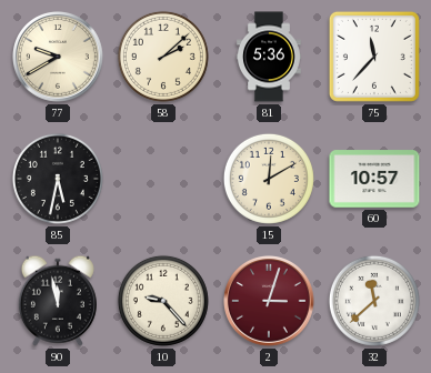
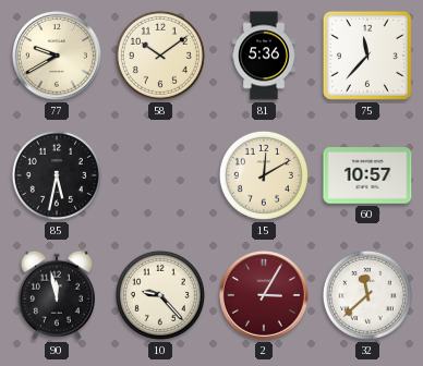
58: 2:08 -> 10:09
2: 3:03 -> 3:05
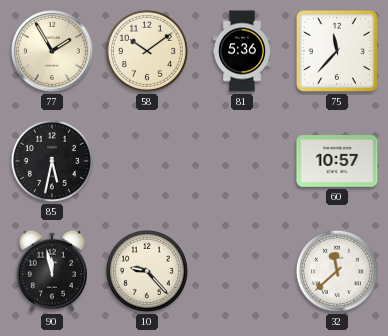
77: 9:40 -> 1:55
15: 12:10 -> none
2: 3:05 -> none
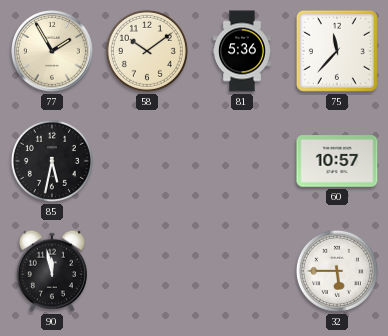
10: 9:23 -> none
32: 11:38 -> 5:45
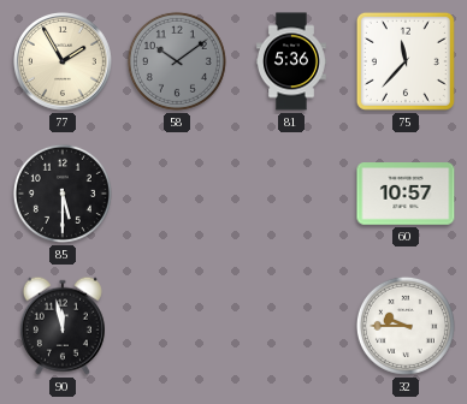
58 dial: cream -> grey
85: 5:32 -> 5:30
32: 5:45 -> 9:45
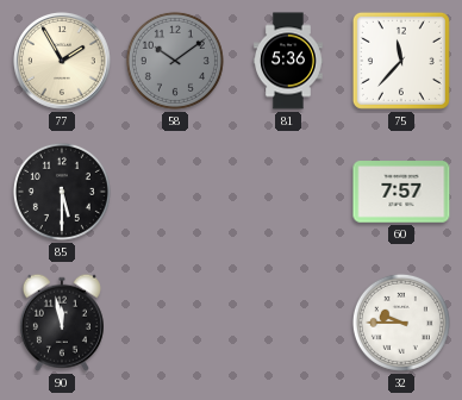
60: 10:57 -> 7:57
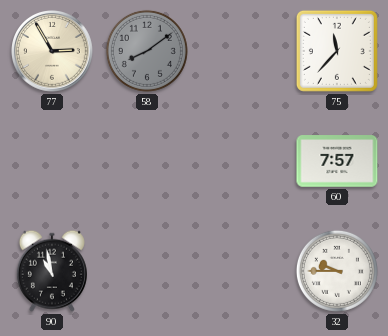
77: 1:55 -> 2:55
58: 10:09 -> 8:09
81: 5:36 -> none
85: 5:30 -> none
90: 11:58 -> 10:58
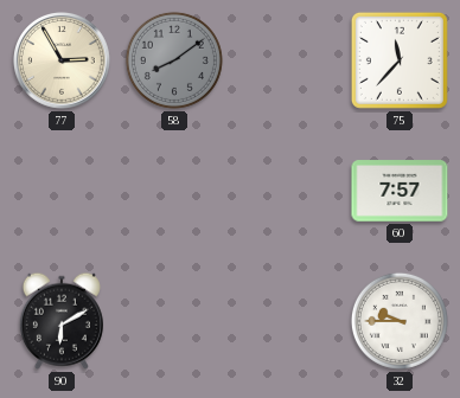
90: 10:58 -> 6:10
